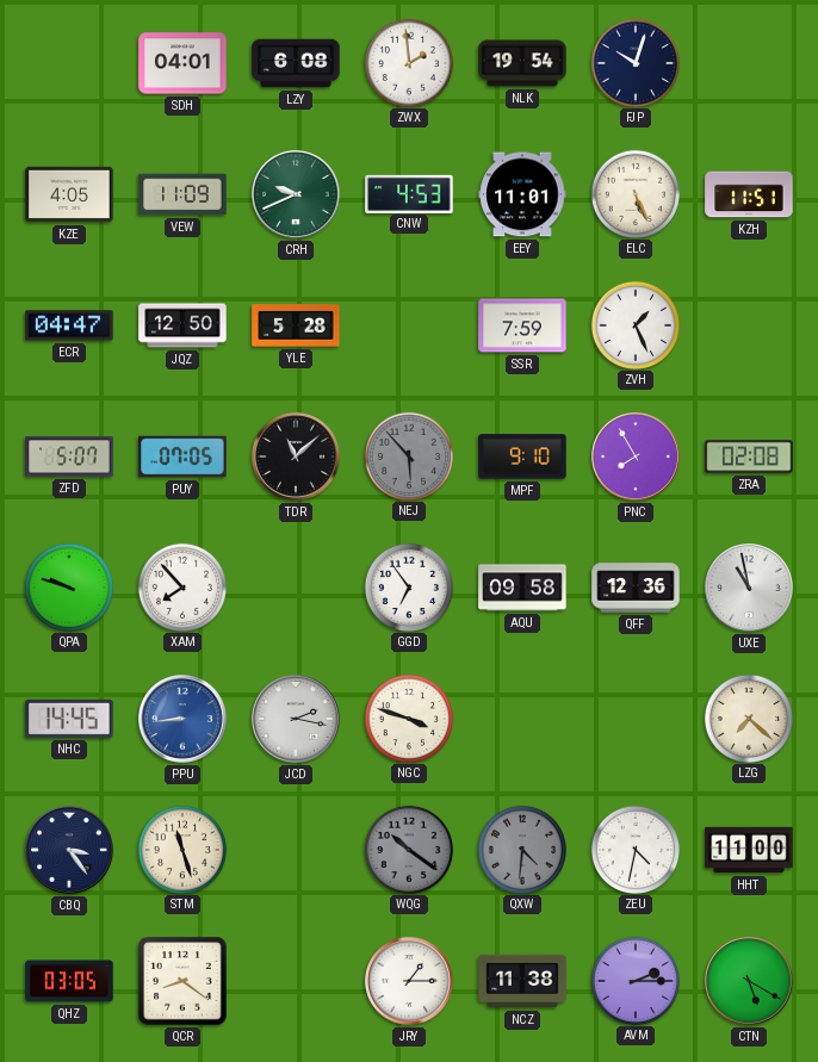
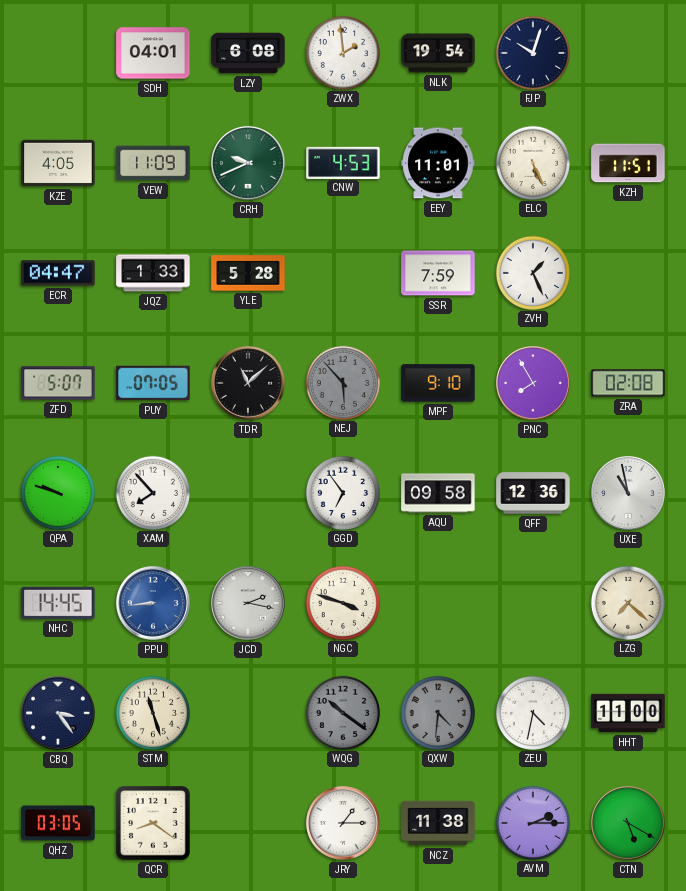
JQZ: 12:50 -> 1:33
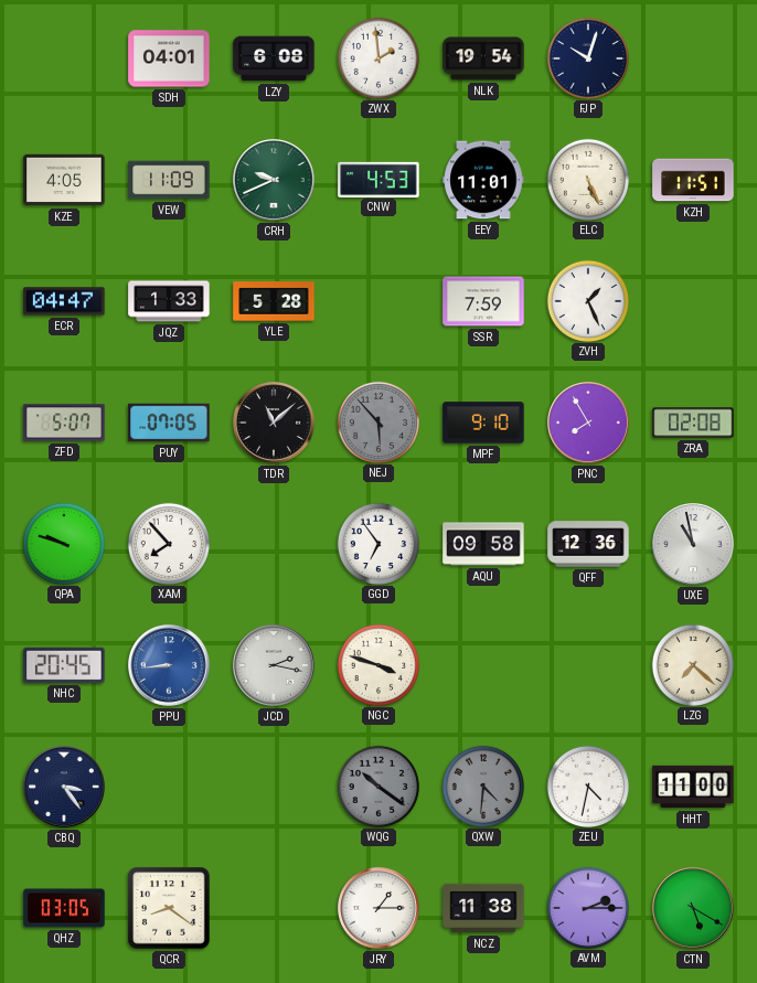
NHC: 14:45 -> 20:45
STM: 11:27 -> none
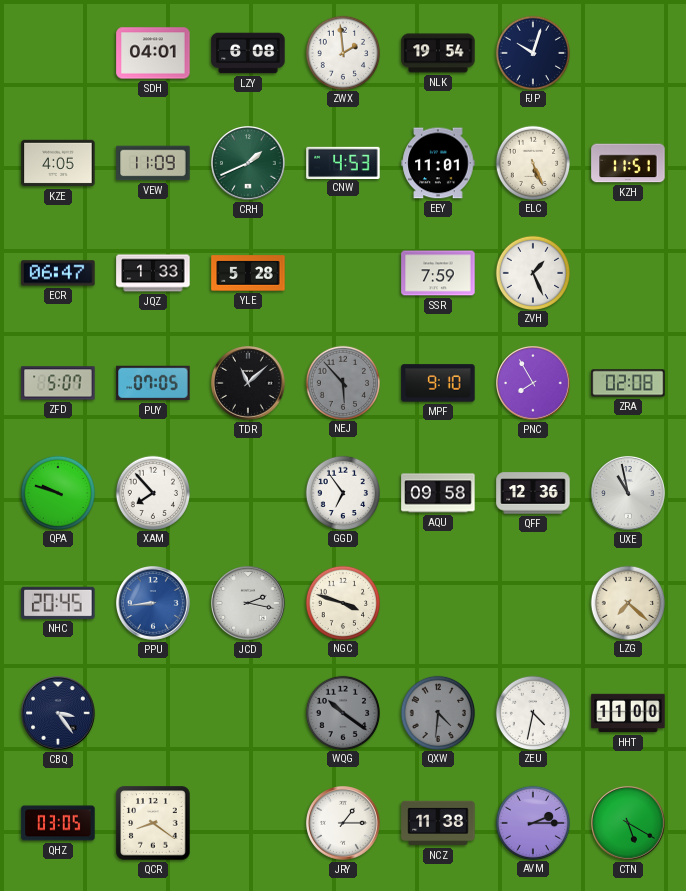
CRH: 9:41 -> 1:41
ECR: 04:47 -> 06:47
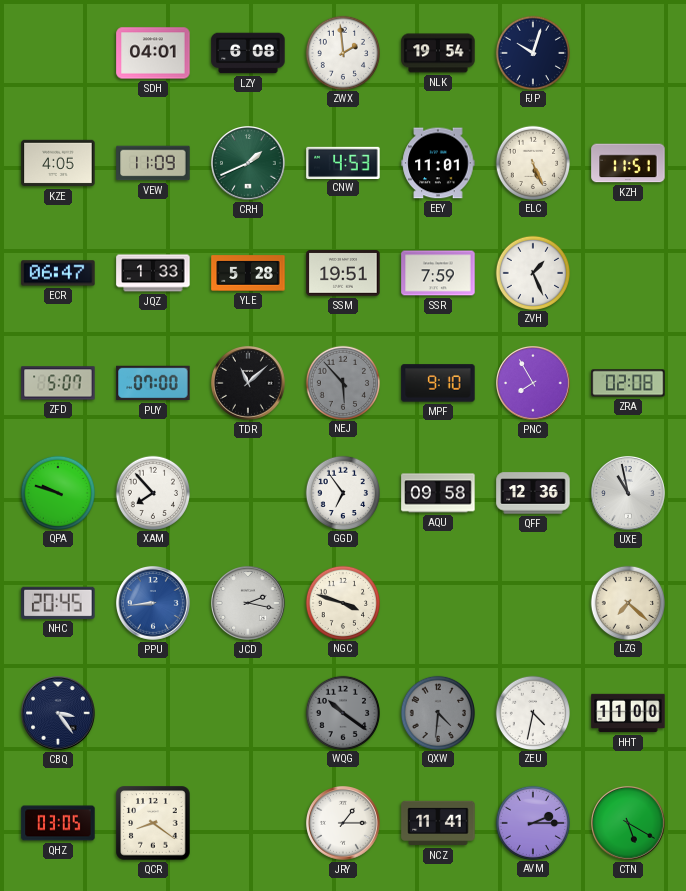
SSM: none -> 19:51
PUY: 07:05 -> 07:00
NCZ: 11:38 -> 11:41
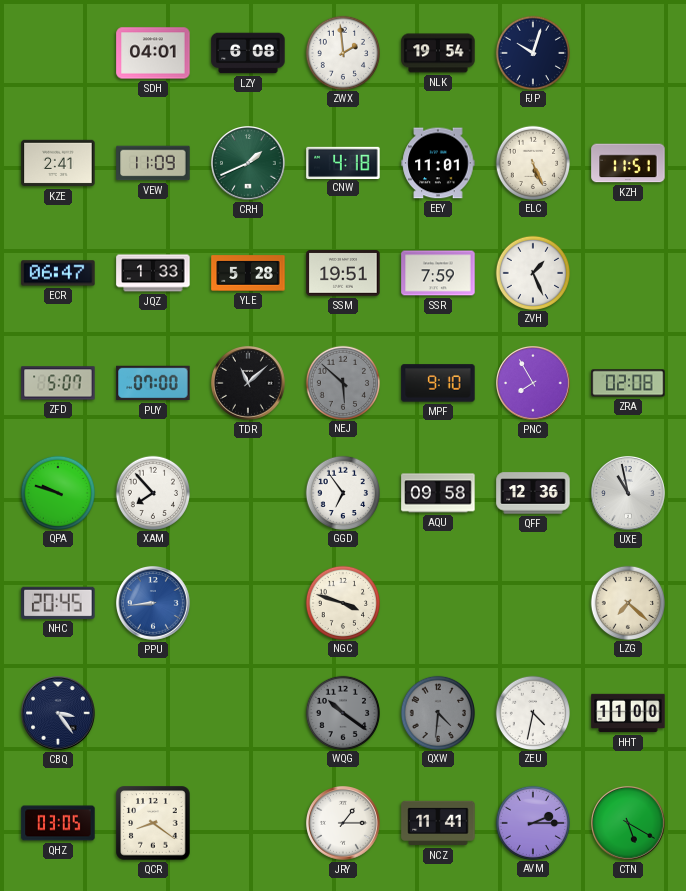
KZE: 4:05 -> 2:41
CNW: 4:53 -> 4:18
NEJ: 5:53 -> 5:52
JCD: 2:17 -> none
